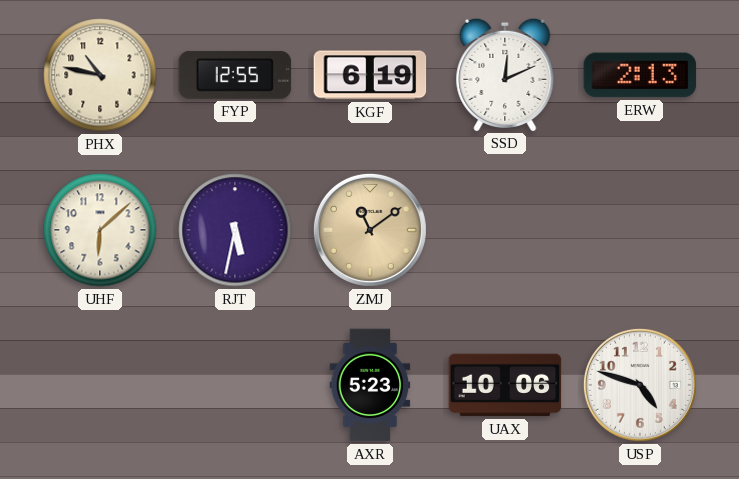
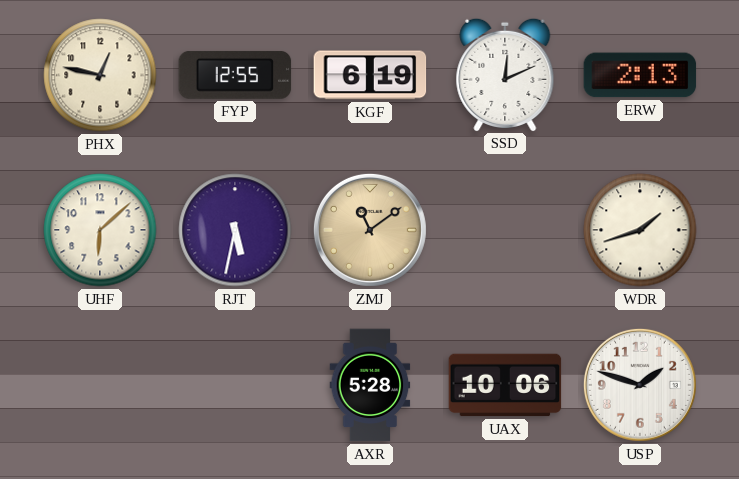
PHX: 10:47 -> 12:47
WDR: none -> 1:42
AXR: 5:23 -> 5:28
USP: 4:48 -> 1:48
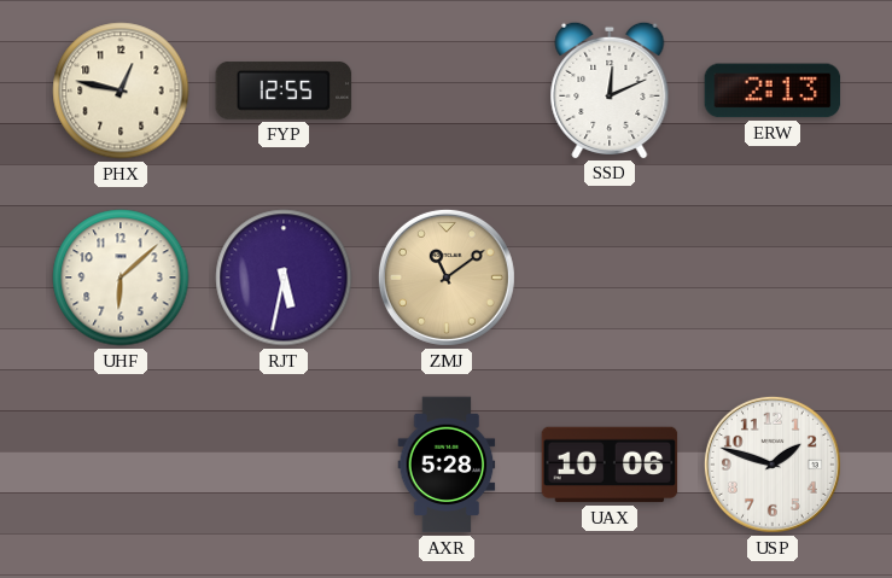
KGF: 6:19 -> none
WDR: 1:42 -> none
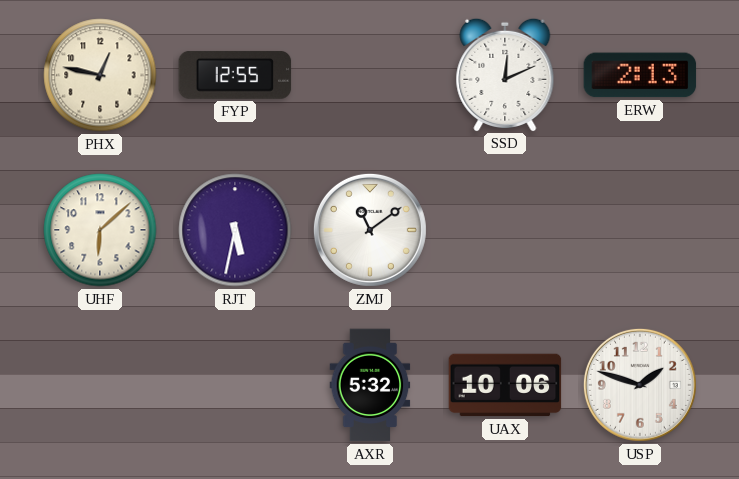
ZMJ dial: champagne -> white
AXR: 5:28 -> 5:32
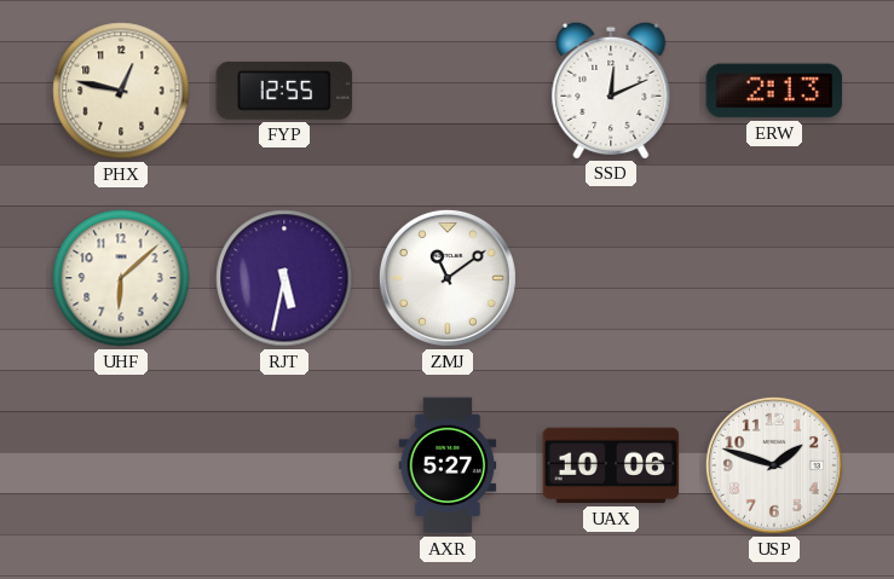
AXR: 5:32 -> 5:27
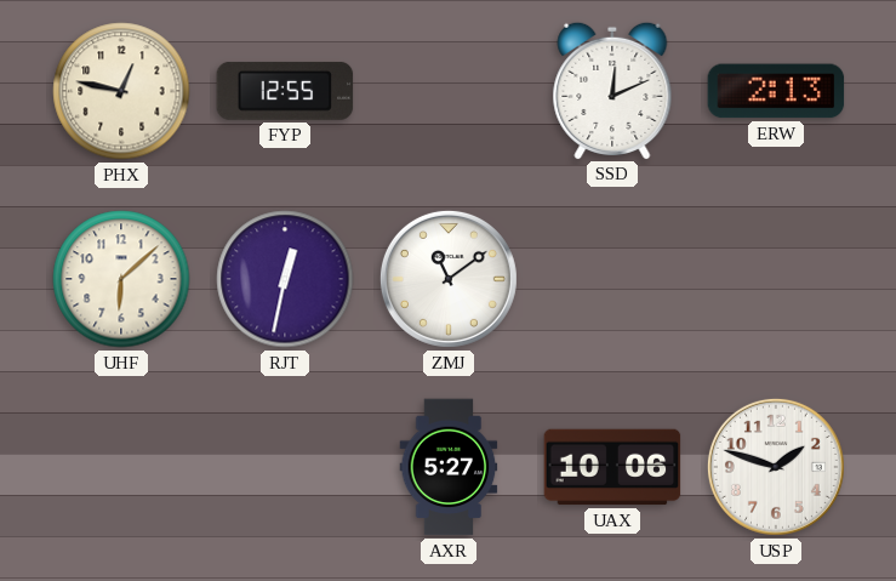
RJT: 5:32 -> 12:32
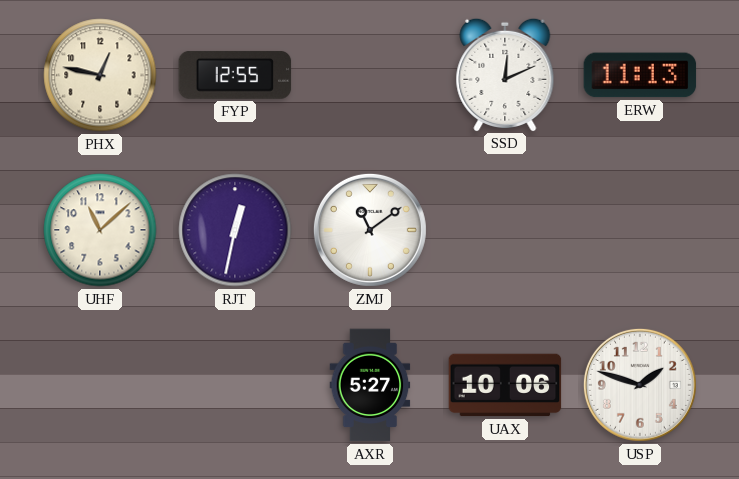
ERW: 2:13 -> 11:13
UHF: 6:08 -> 11:08
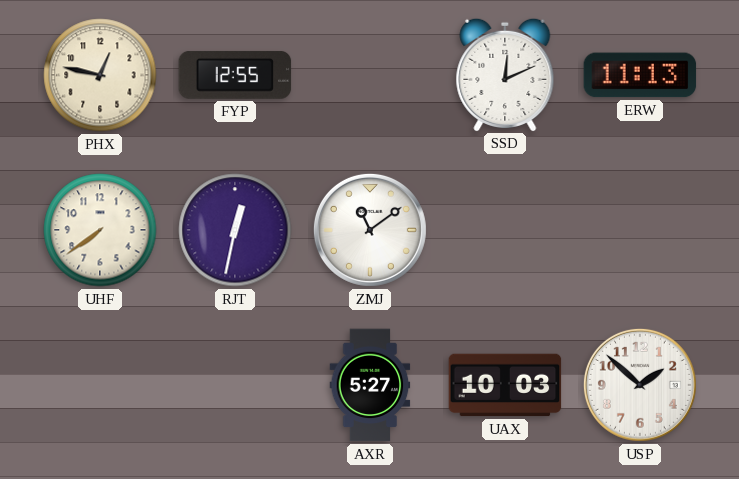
UHF: 11:08 -> 7:39
UAX: 10:06 -> 10:03
USP: 1:48 -> 1:52
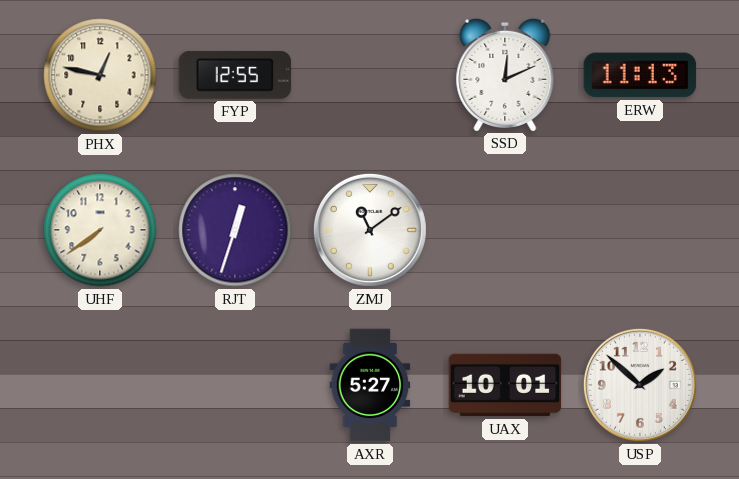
RJT: 12:32 -> 12:33
UAX: 10:03 -> 10:01
